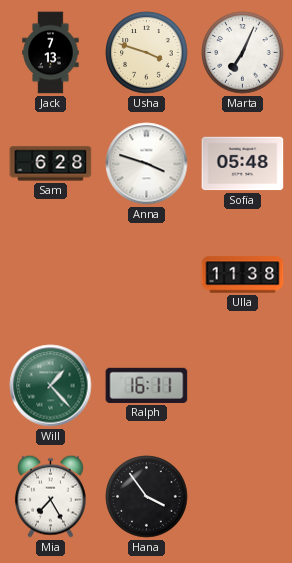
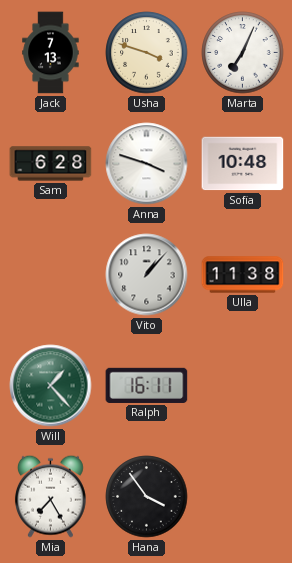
Sofia: 05:48 -> 10:48
Vito: none -> 1:07
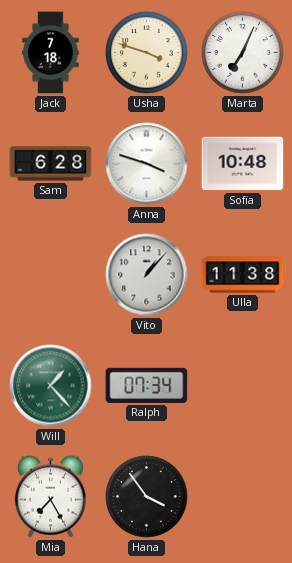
Jack: 7:13 -> 7:18
Ralph: 16:11 -> 07:34
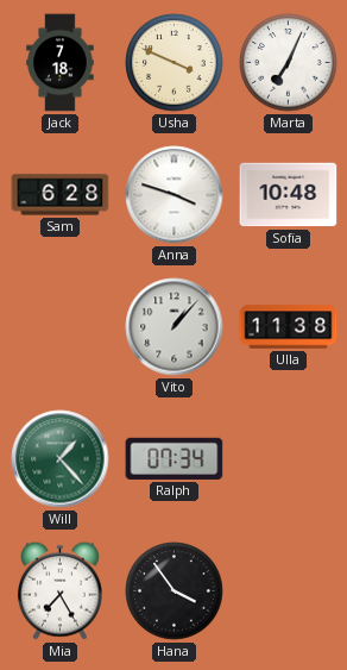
Usha: 3:48 -> 3:49
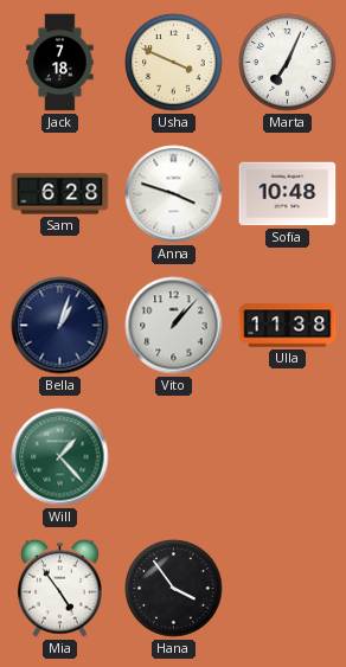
Bella: none -> 1:03
Ralph: 07:34 -> none
Mia: 7:25 -> 4:54
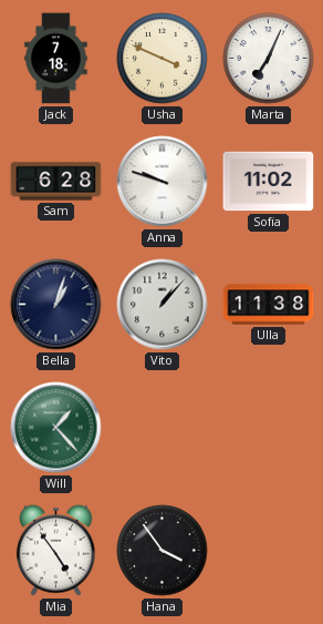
Anna: 3:48 -> 9:48
Sofia: 10:48 -> 11:02
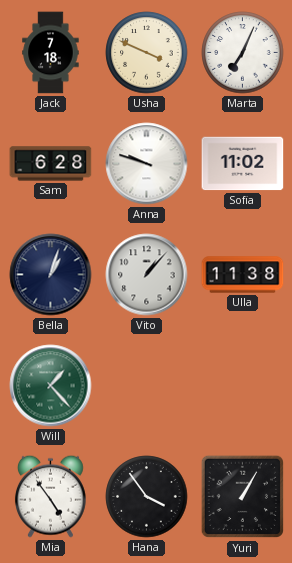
Yuri: none -> 1:05
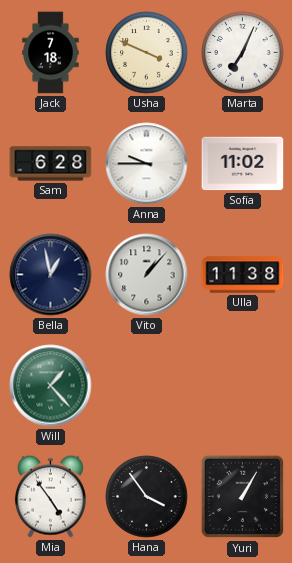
Anna: 9:48 -> 9:45
Bella: 1:03 -> 12:58
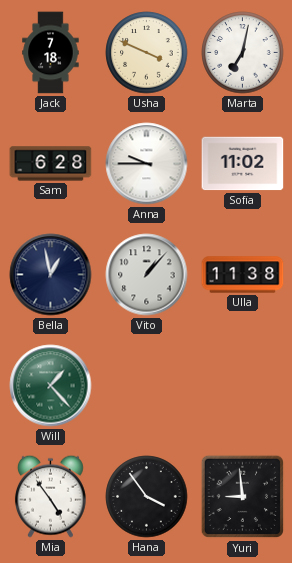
Marta: 7:04 -> 7:02
Yuri: 1:05 -> 8:59
